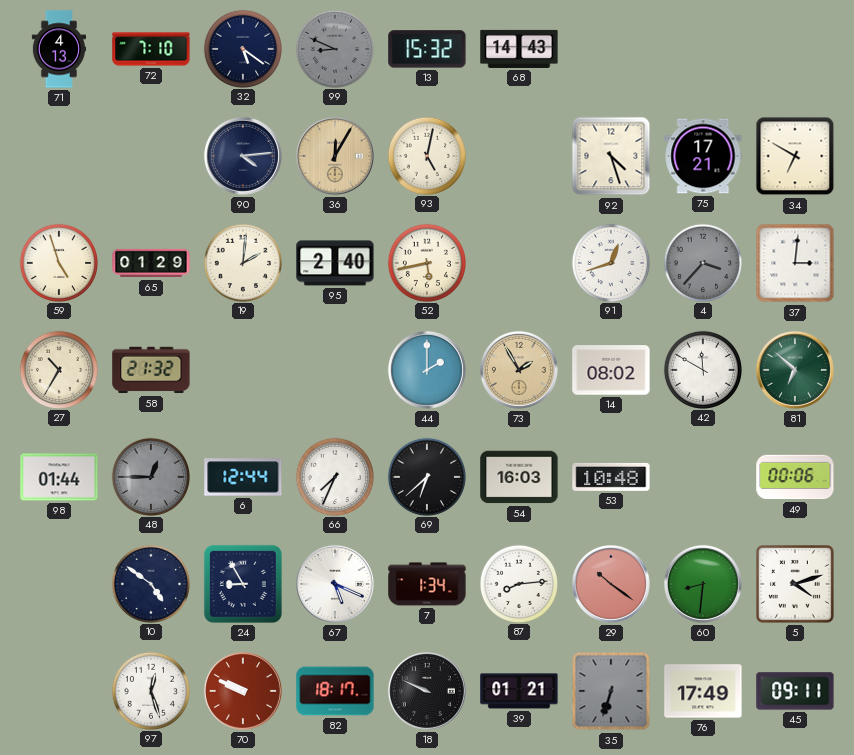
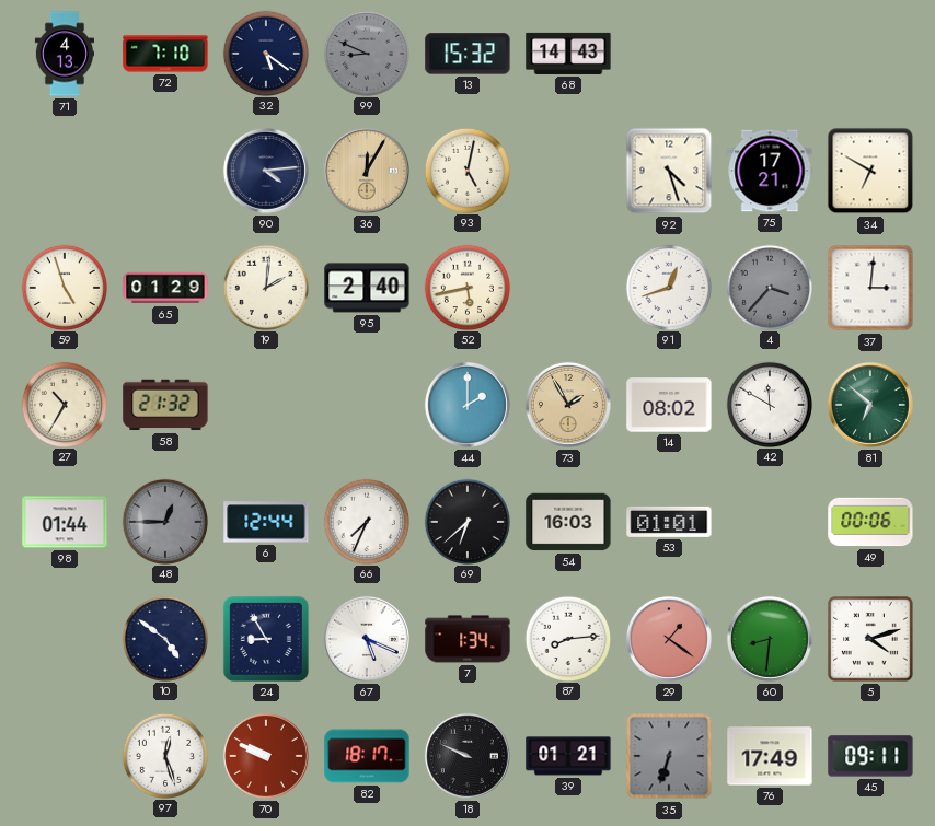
53: 10:48 -> 01:01
29: 10:21 -> 1:21
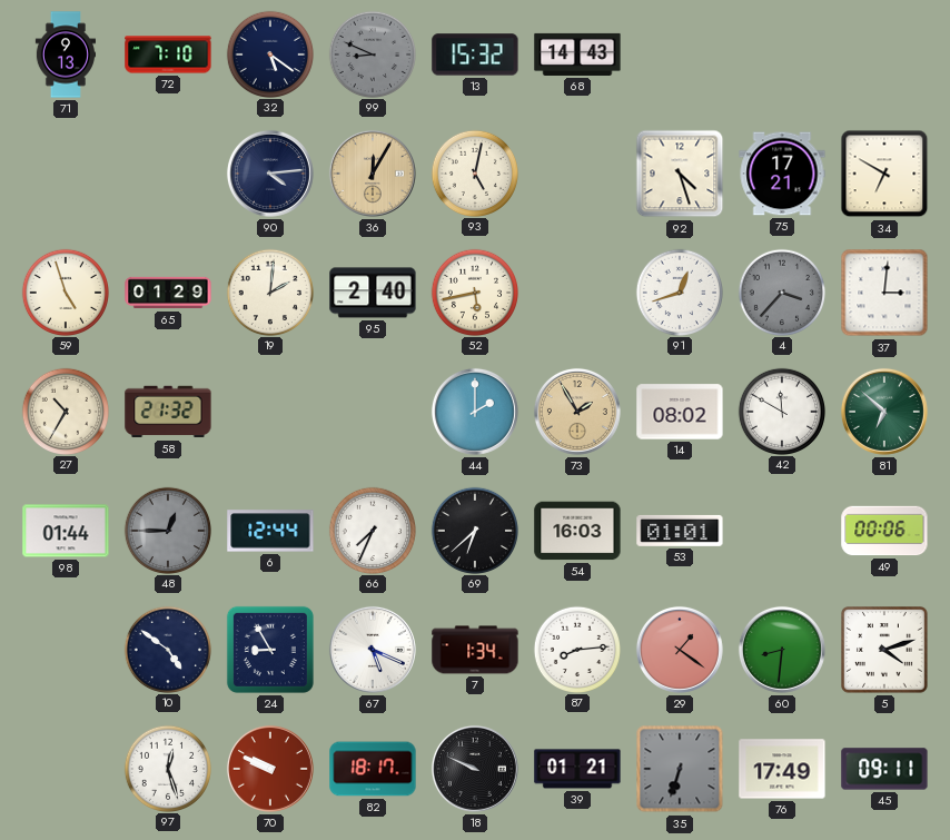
71: 4:13 -> 9:13
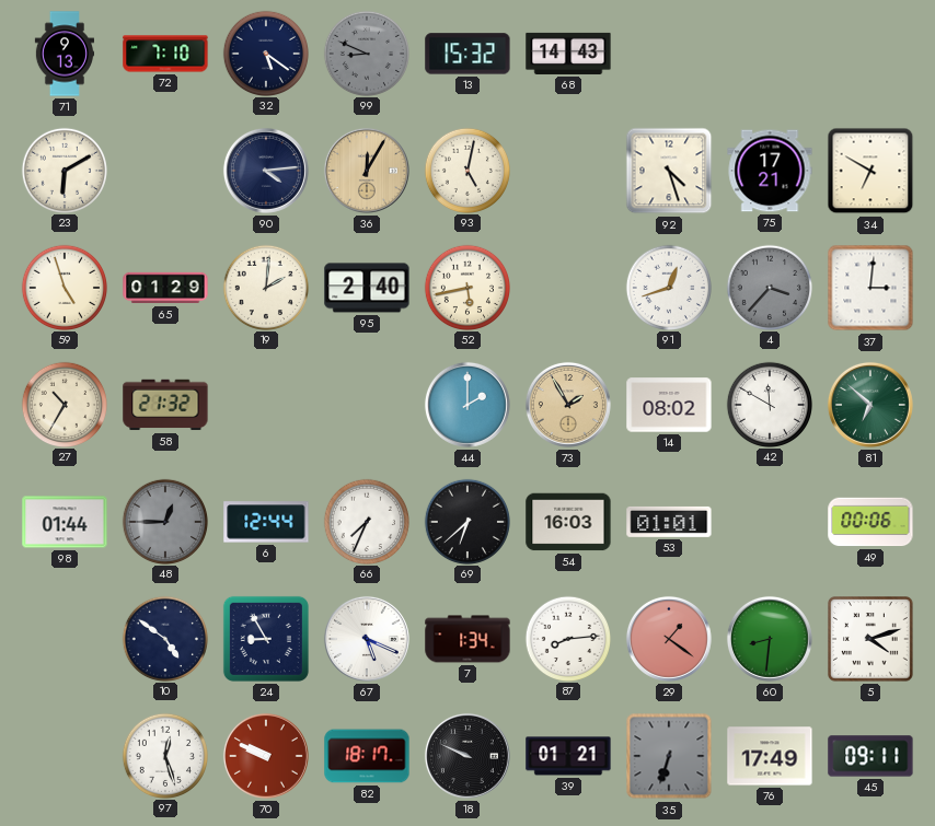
23: none -> 6:10
